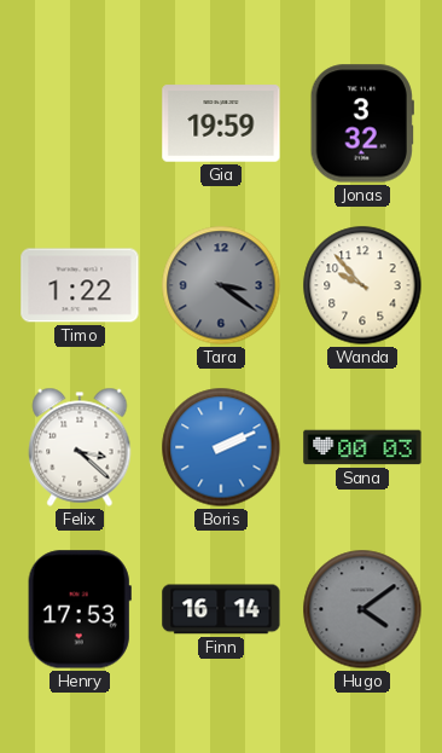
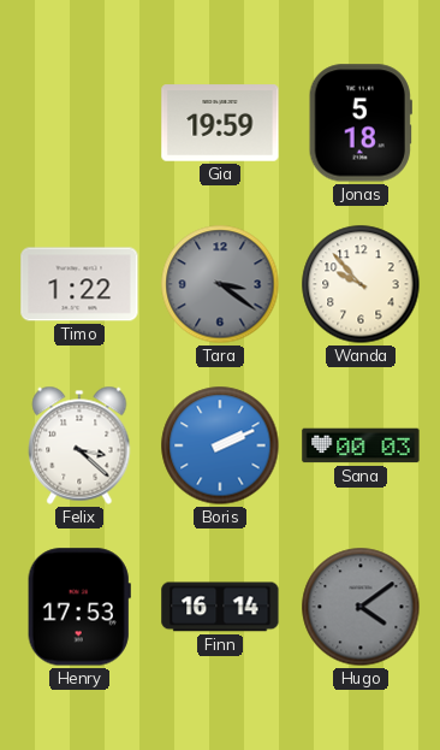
Jonas: 3:32 -> 5:18
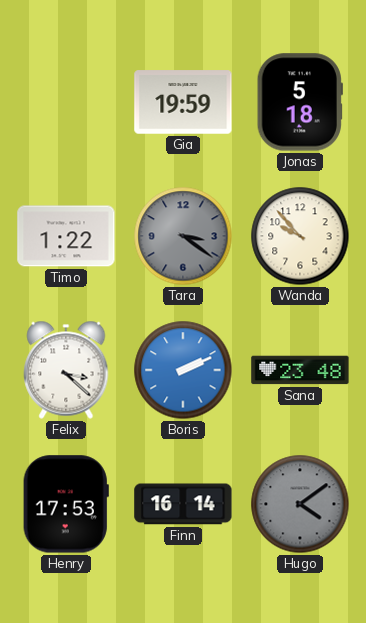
Sana: 00:03 -> 23:48
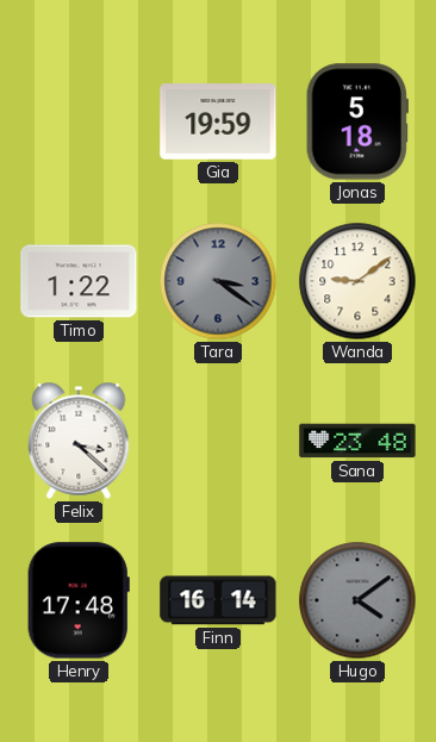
Wanda: 9:53 -> 9:09
Boris: 2:11 -> none
Henry: 17:53 -> 17:48
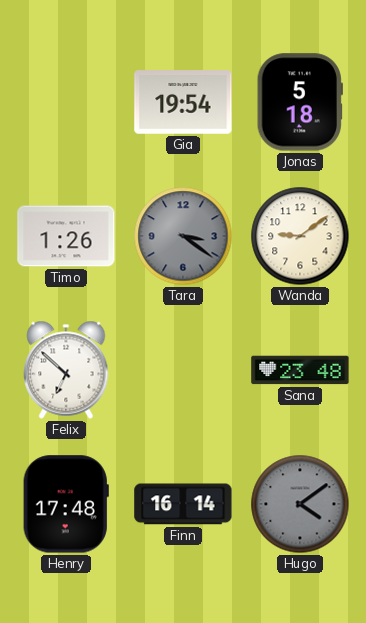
Gia: 19:59 -> 19:54
Timo: 1:22 -> 1:26
Felix: 3:22 -> 6:52
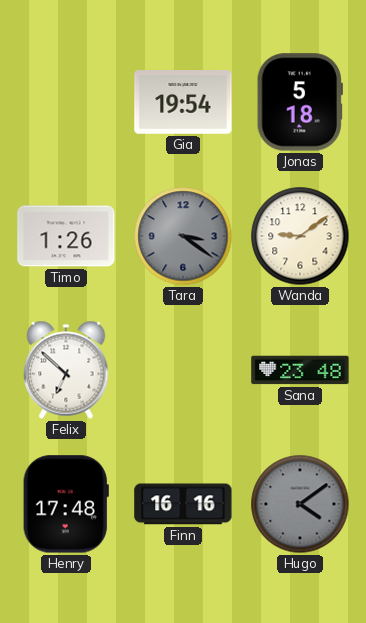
Finn: 16:14 -> 16:16
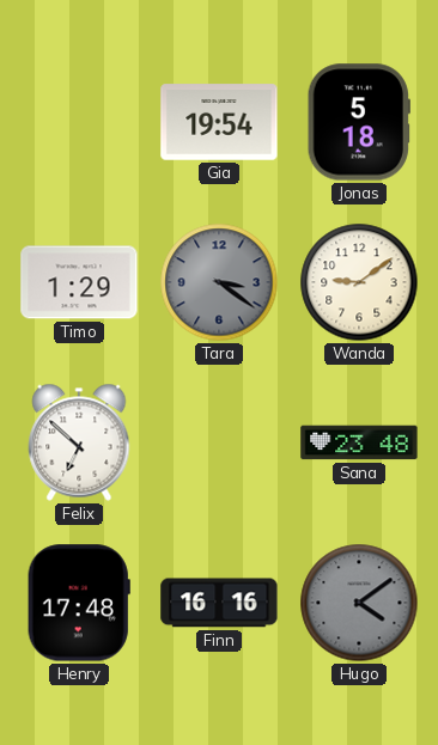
Timo: 1:26 -> 1:29
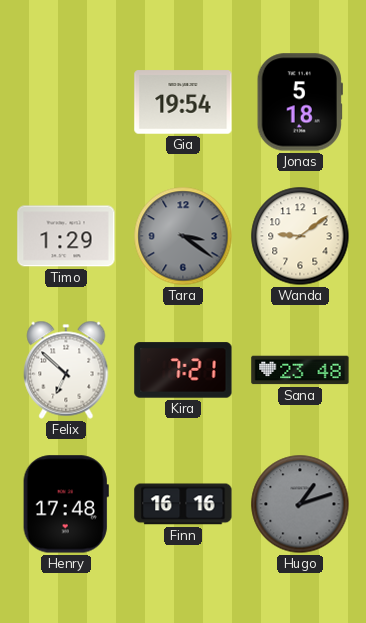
Kira: none -> 7:21
Hugo: 4:09 -> 1:12
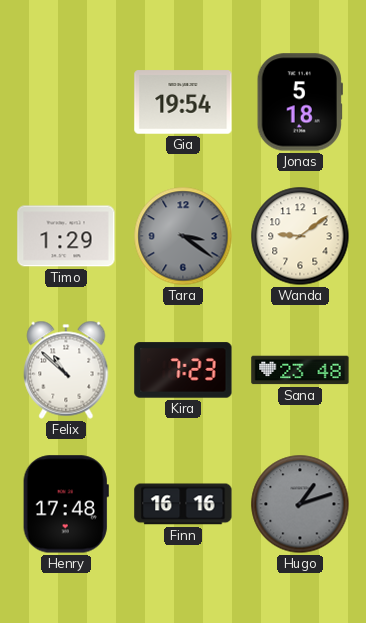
Felix: 6:52 -> 10:52
Kira: 7:21 -> 7:23
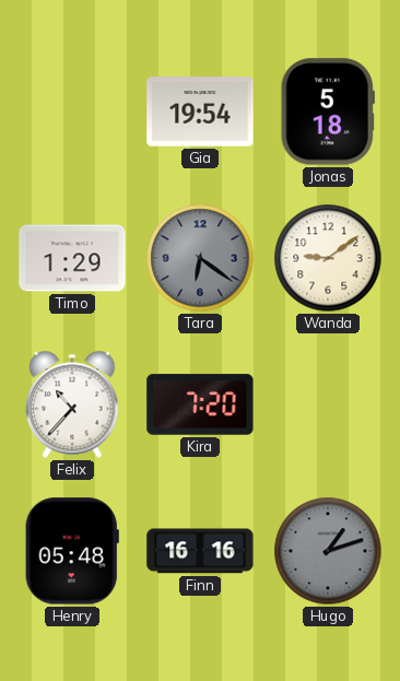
Tara: 3:21 -> 6:21
Felix: 10:52 -> 10:37
Kira: 7:23 -> 7:20
Sana: 23:48 -> none
Henry: 17:48 -> 05:48
